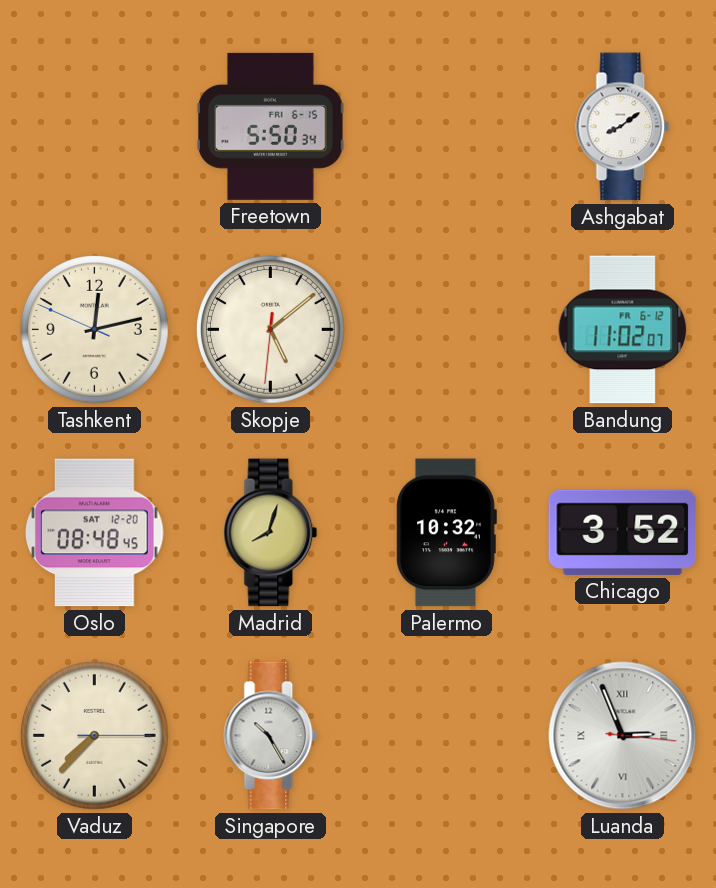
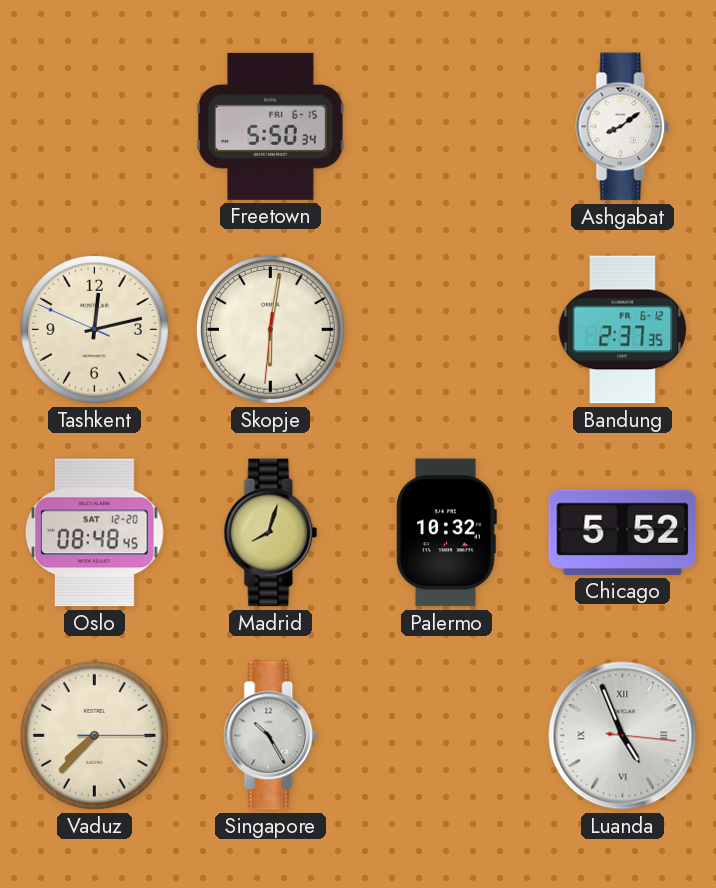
Skopje: 5:08 -> 6:01
Bandung: 11:02 -> 2:37
Chicago: 3:52 -> 5:52
Luanda: 2:56 -> 4:56
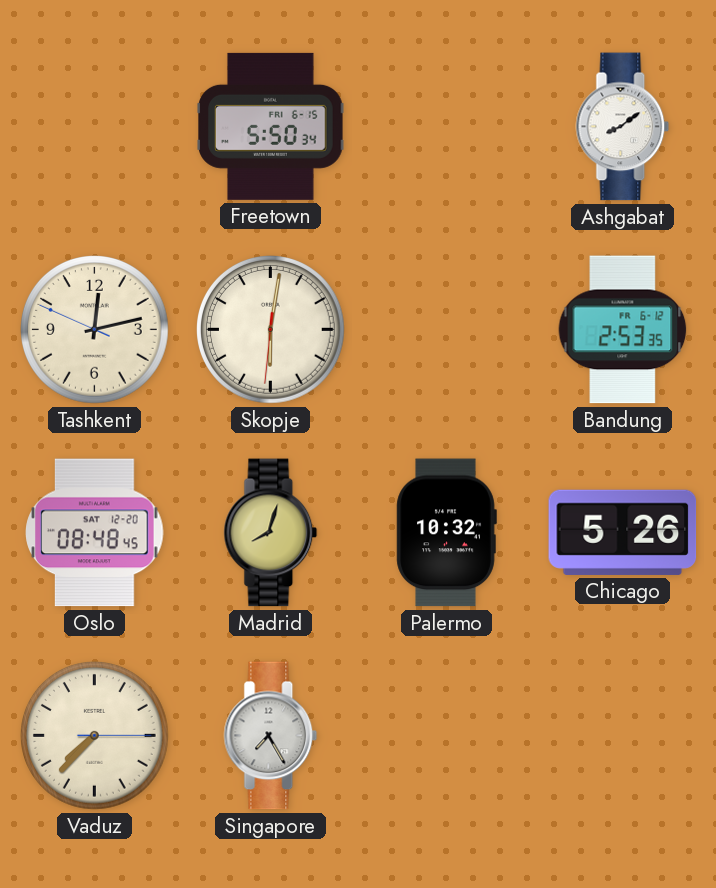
Bandung: 2:37 -> 2:53
Chicago: 5:52 -> 5:26
Singapore: 10:25 -> 7:25
Luanda: 4:56 -> none
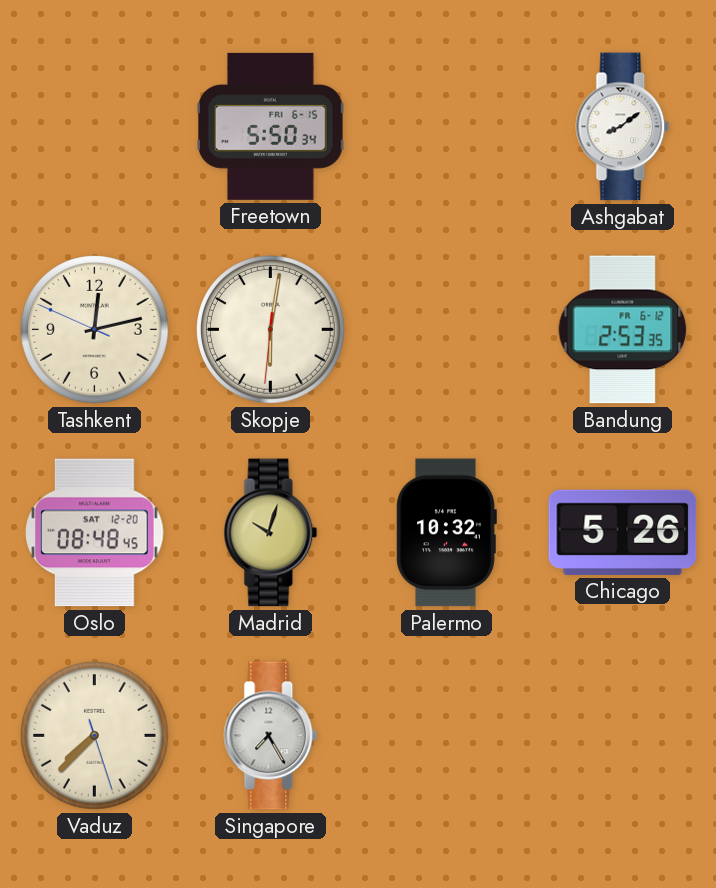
Madrid: 8:03 -> 10:03
Vaduz: 7:37:15 -> 7:37:27
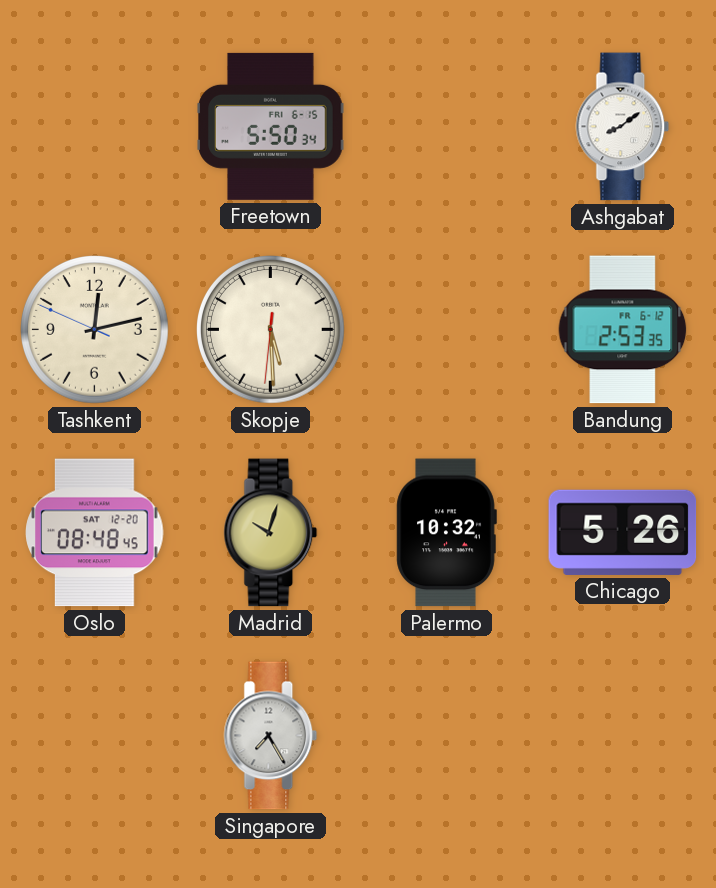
Skopje: 6:01 -> 5:29
Vaduz: 7:37 -> none
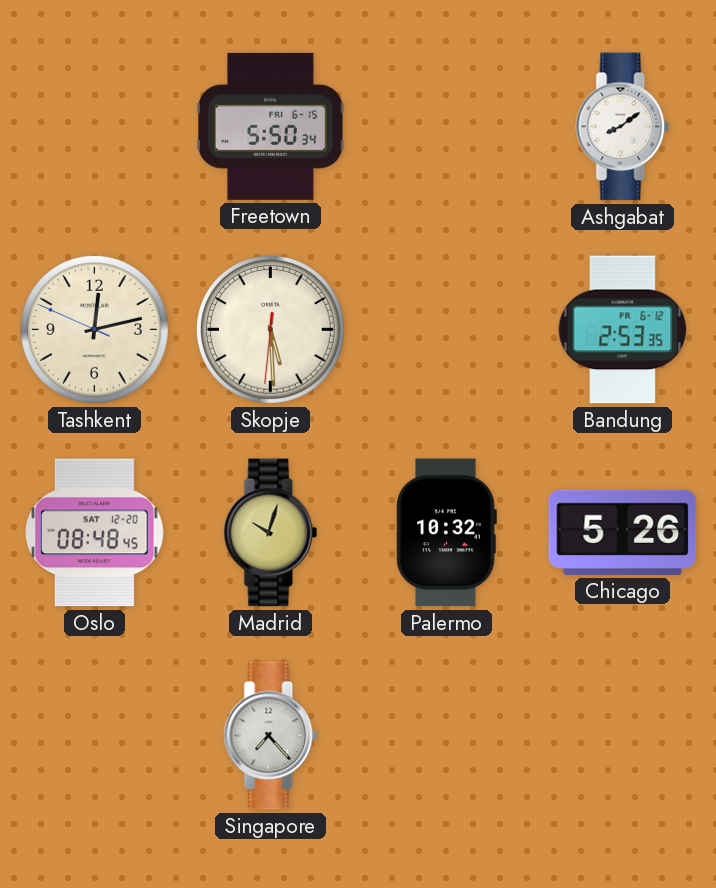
Singapore: 7:25 -> 7:23
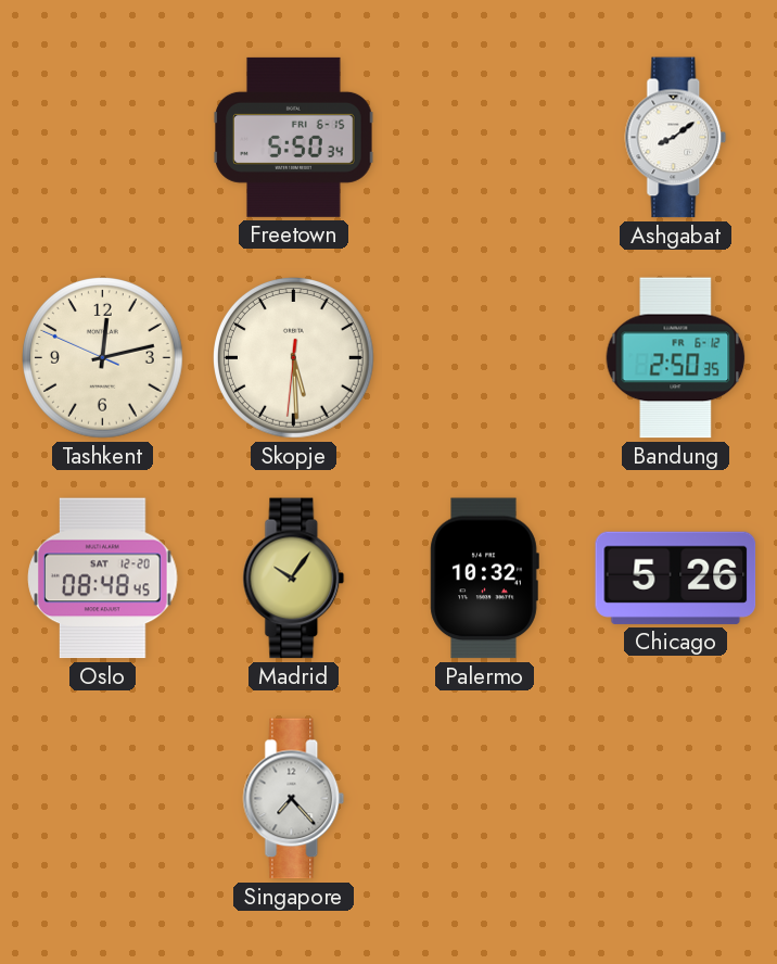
Bandung: 2:53 -> 2:50
Madrid: 10:03 -> 10:06
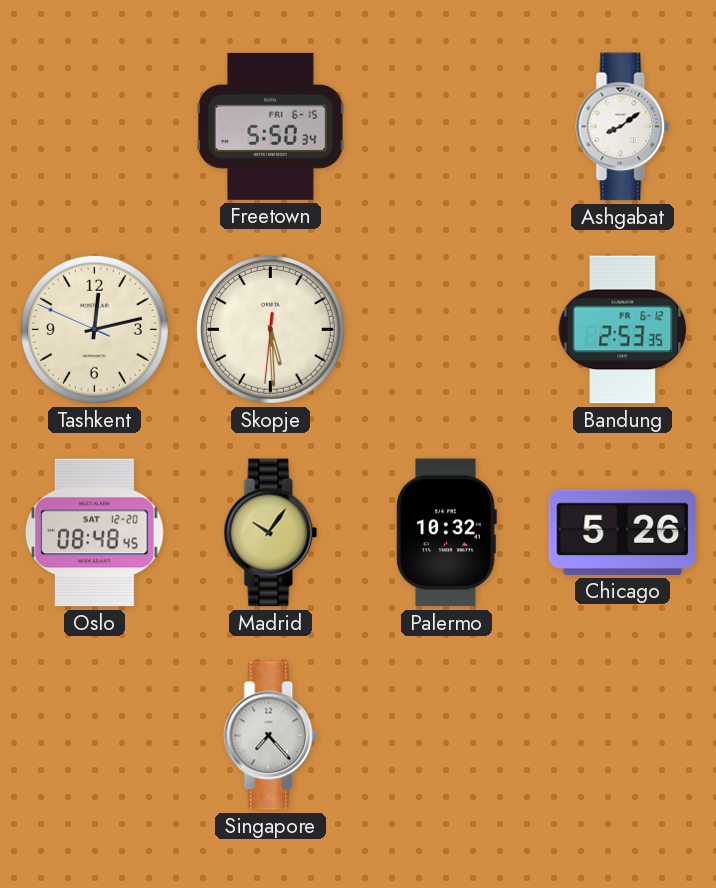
Bandung: 2:50 -> 2:53
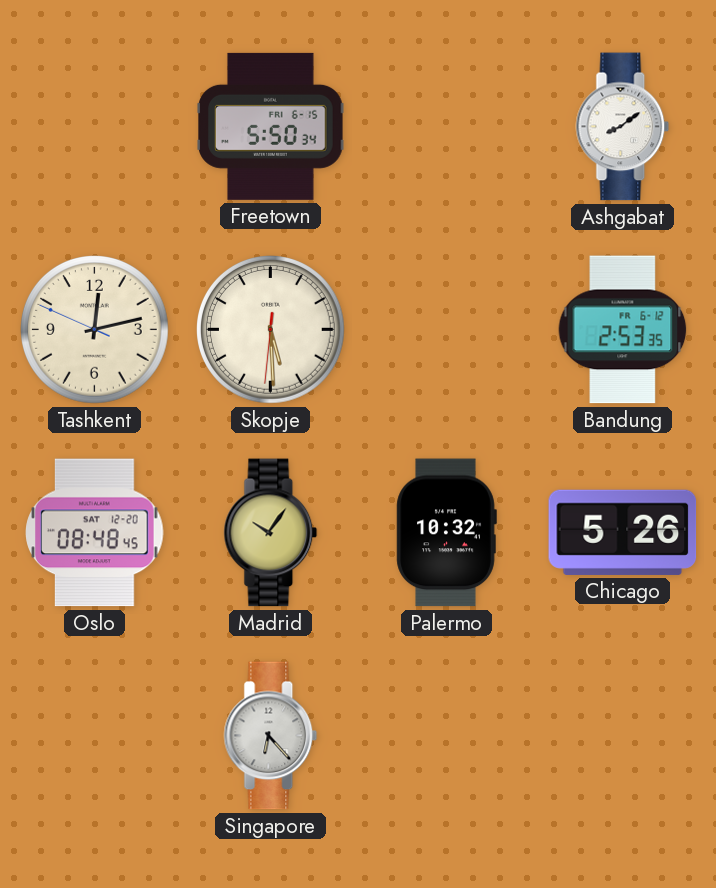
Singapore: 7:23 -> 6:23
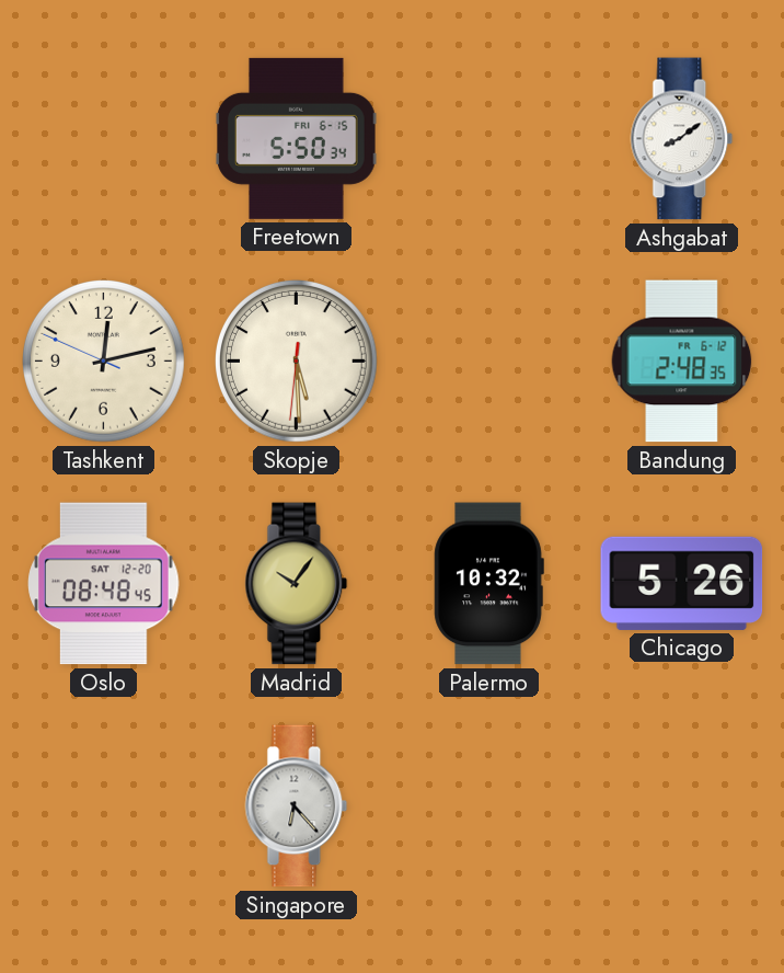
Bandung: 2:53 -> 2:48
